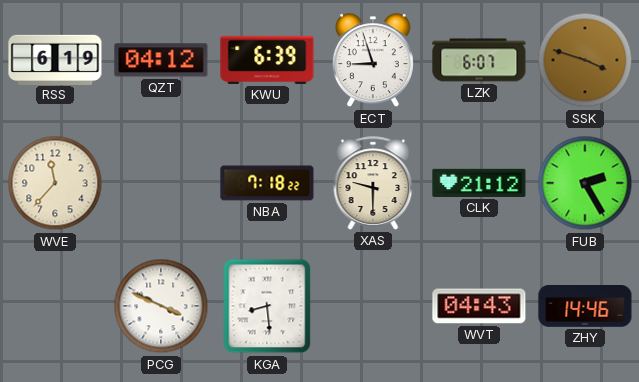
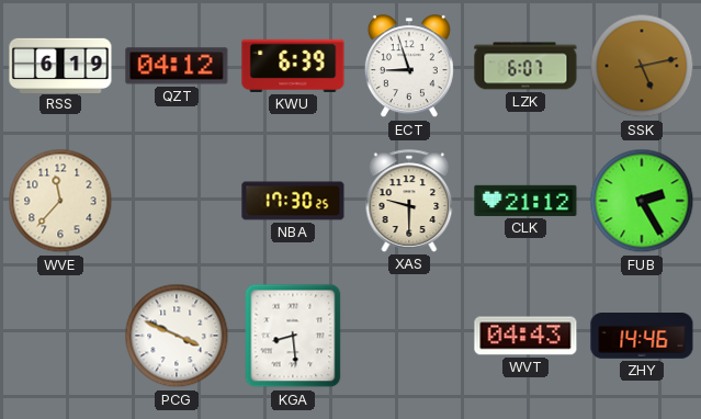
SSK: 3:48 -> 5:13
NBA: 7:18 -> 17:30
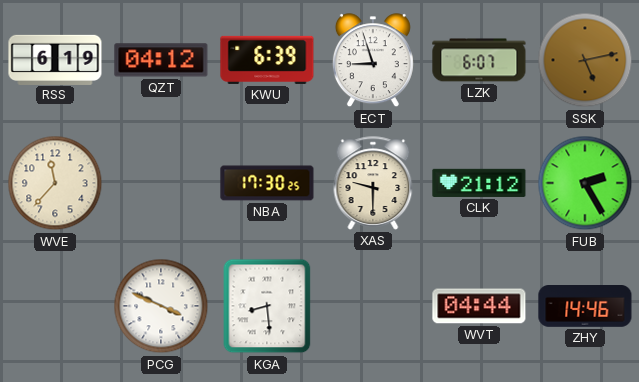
WVT: 04:43 -> 04:44
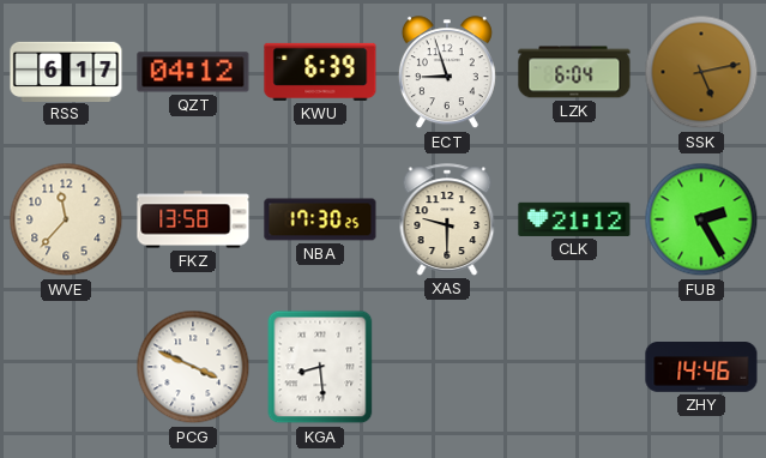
RSS: 6:19 -> 6:17
LZK: 6:07 -> 6:04
FKZ: none -> 13:58
WVT: 04:44 -> none
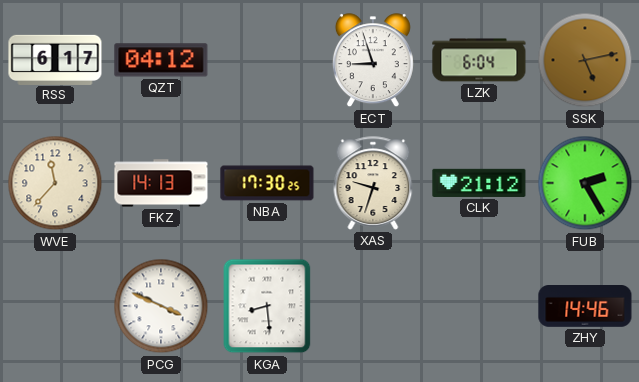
KWU: 6:39 -> none
FKZ: 13:58 -> 14:13
XAS: 9:30 -> 9:33
